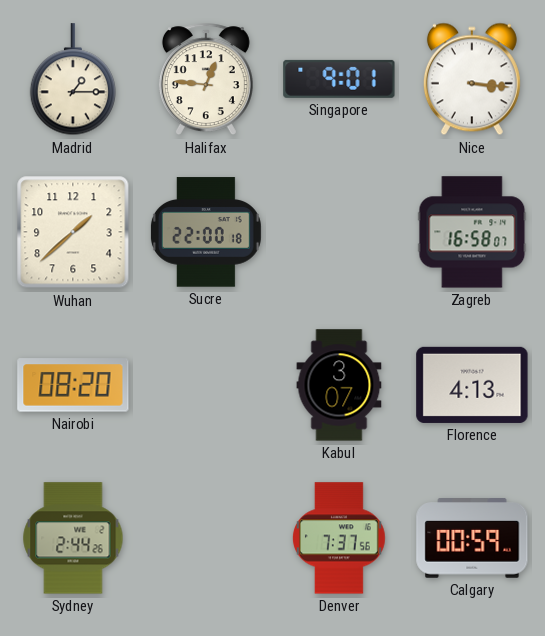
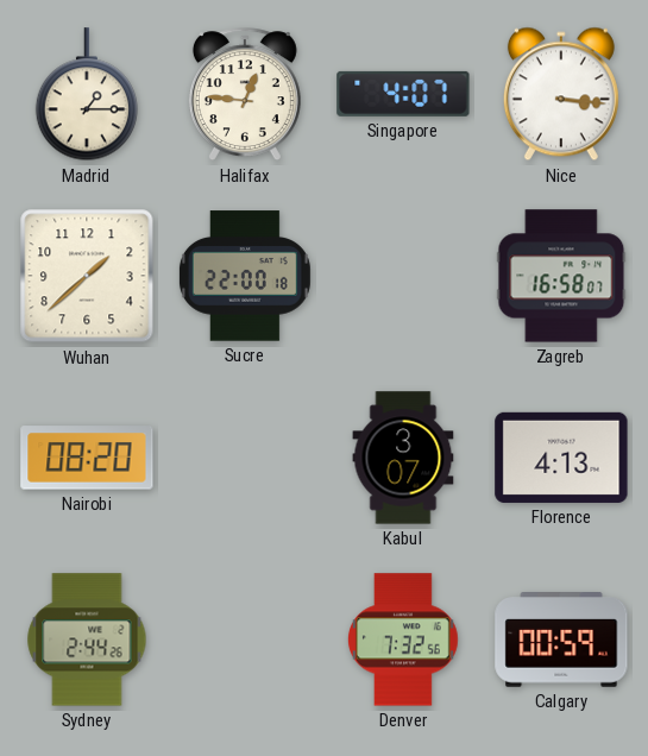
Singapore: 9:01 -> 4:07
Denver: 7:37 -> 7:32
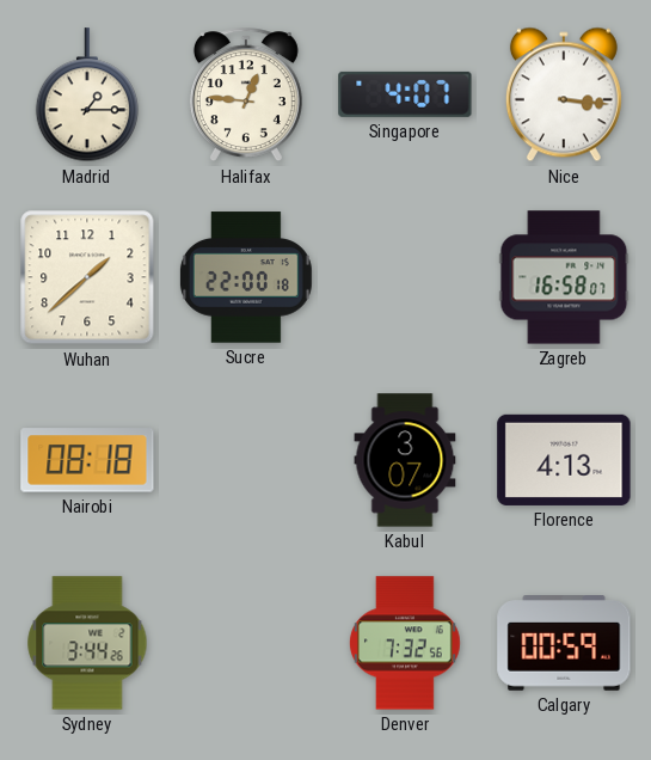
Nairobi: 08:20 -> 08:18
Sydney: 2:44 -> 3:44
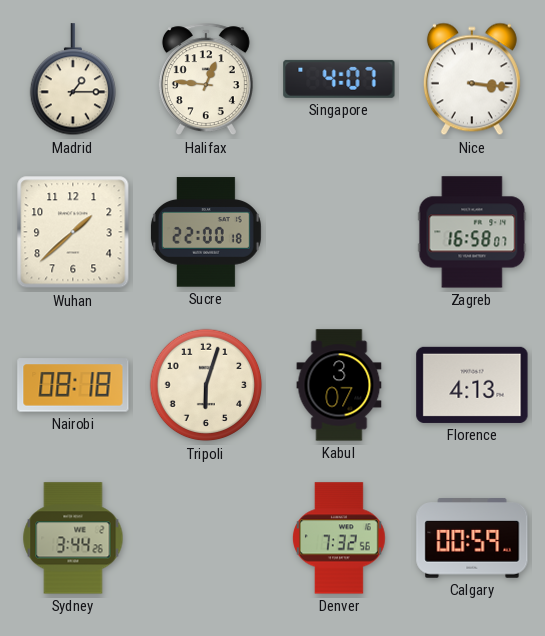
Tripoli: none -> 6:03
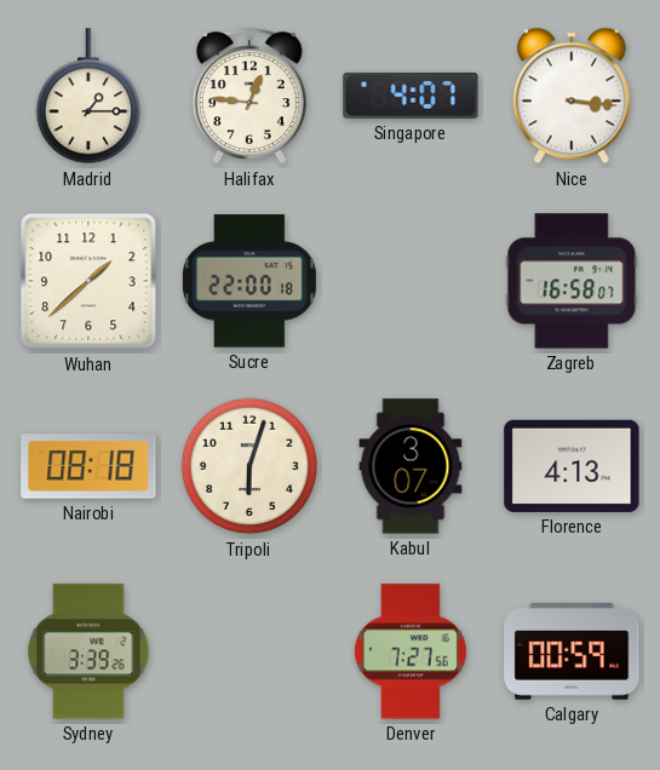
Sydney: 3:44 -> 3:39
Denver: 7:32 -> 7:27
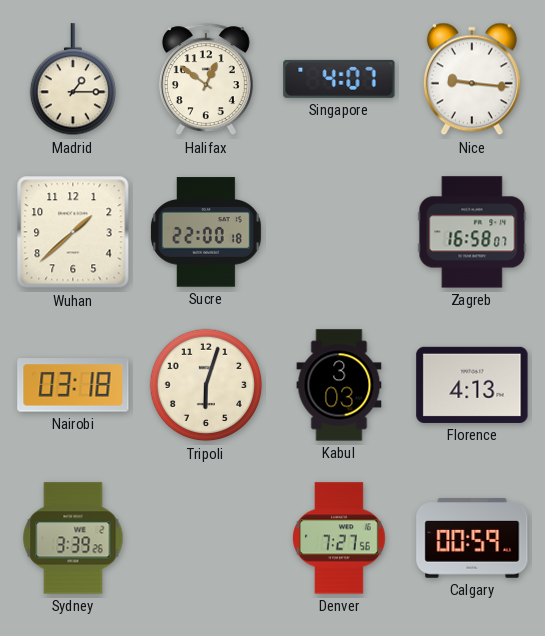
Halifax: 12:46 -> 12:51
Nice: 3:16 -> 9:16
Nairobi: 08:18 -> 03:18
Kabul: 3:07 -> 3:03
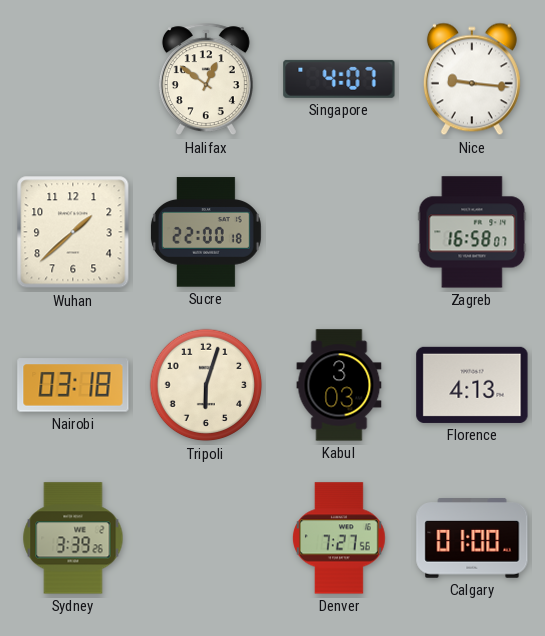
Madrid: 1:15 -> none
Calgary: 00:59 -> 01:00
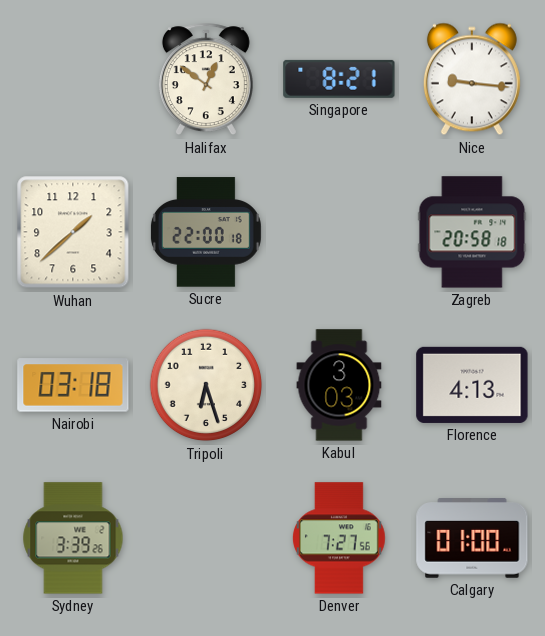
Singapore: 4:07 -> 8:21
Zagreb: 16:58 -> 20:58
Tripoli: 6:03 -> 6:27
